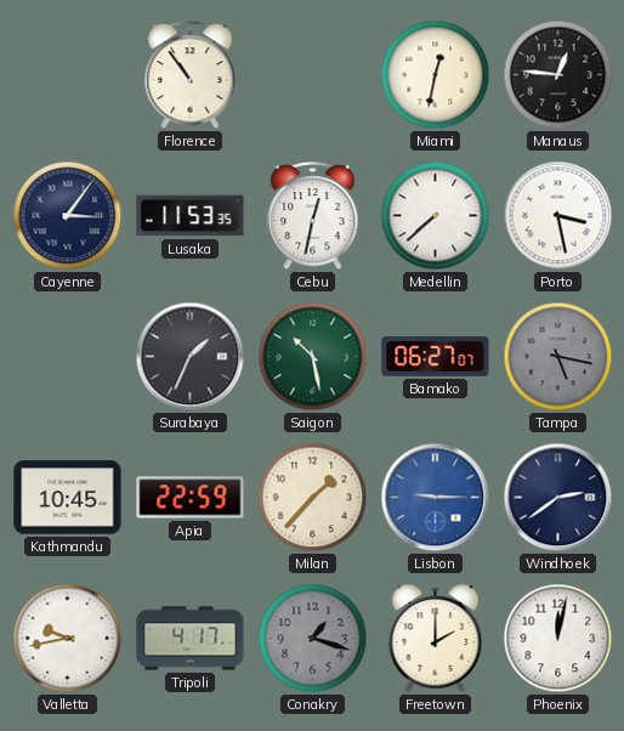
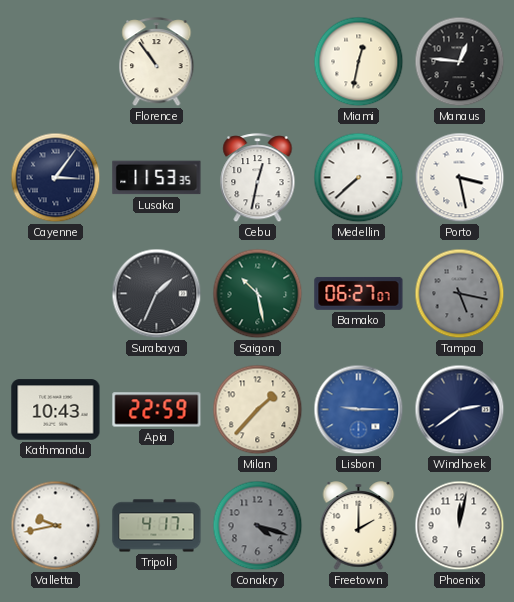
Kathmandu: 10:45 -> 10:43
Conakry: 1:18 -> 4:18
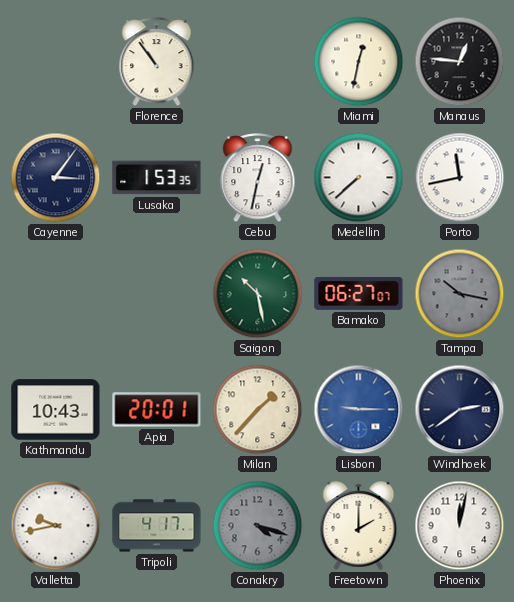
Lusaka: 11:53 -> 1:53
Porto: 3:28 -> 11:43
Surabaya: 1:34 -> none
Tampa: 5:17 -> 10:17
Apia: 22:59 -> 20:01
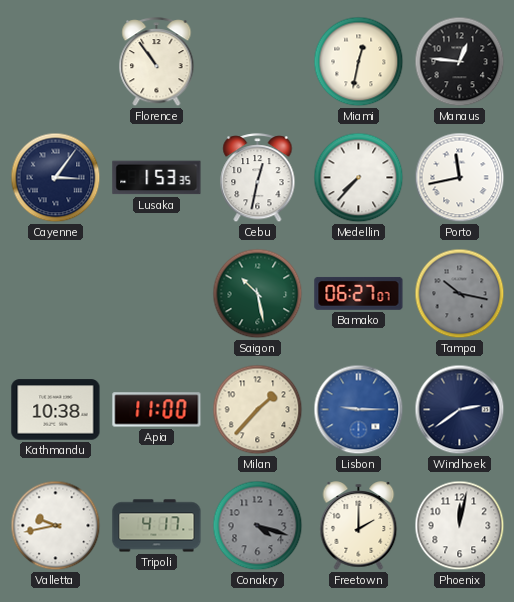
Medellin: 7:38 -> 7:37
Kathmandu: 10:43 -> 10:38
Apia: 20:01 -> 11:00
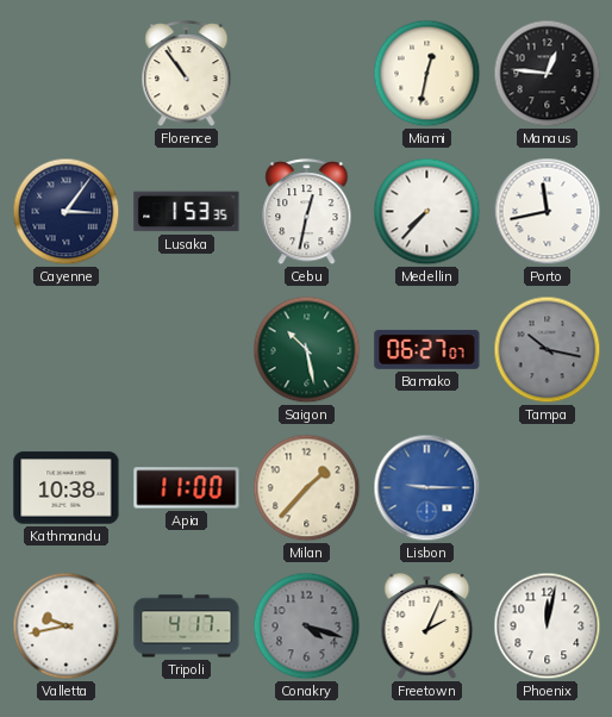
Windhoek: 2:39 -> none
Freetown: 2:00 -> 2:04
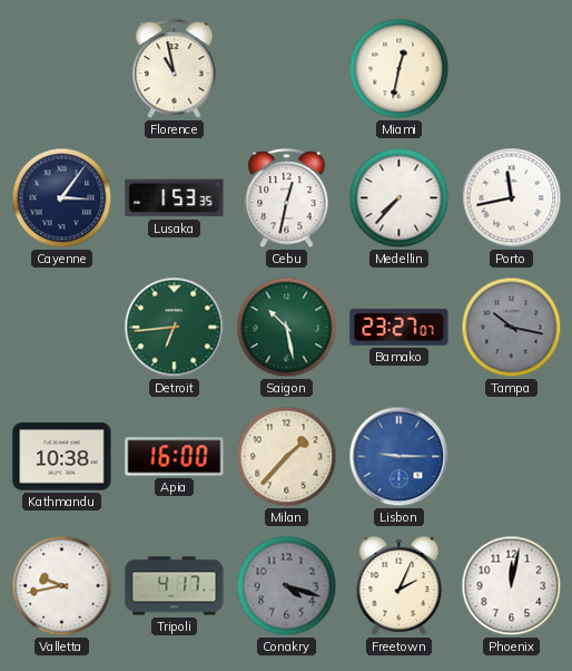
Florence: 10:54 -> 10:58
Manaus: 12:46 -> none
Detroit: none -> 6:44
Bamako: 06:27 -> 23:27
Apia: 11:00 -> 16:00
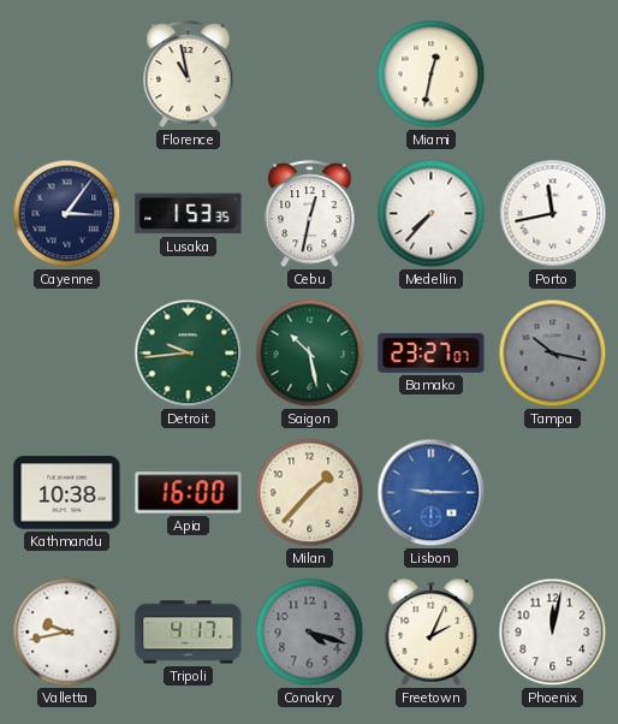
Detroit: 6:44 -> 9:44
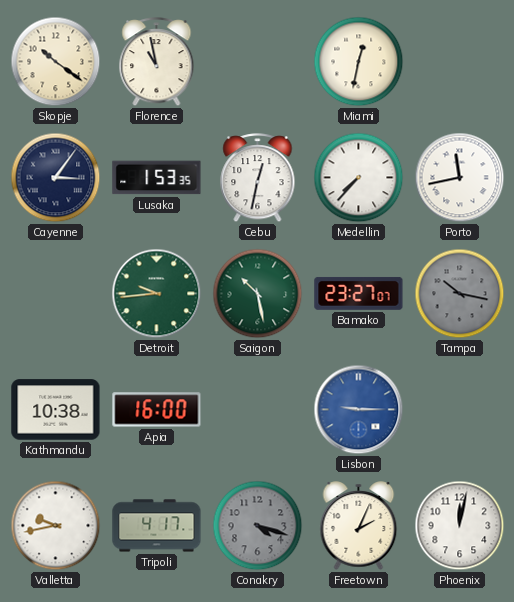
Skopje: none -> 10:21
Milan: 1:37 -> none
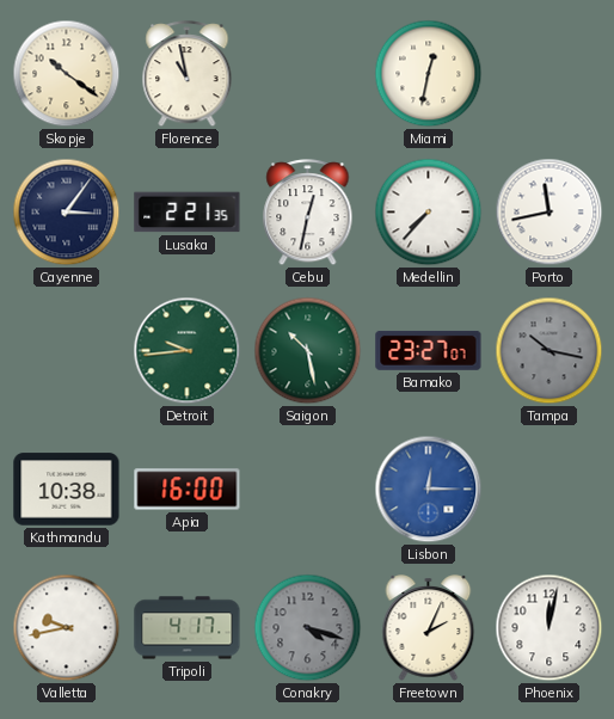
Lusaka: 1:53 -> 2:21
Lisbon: 9:15 -> 12:15
